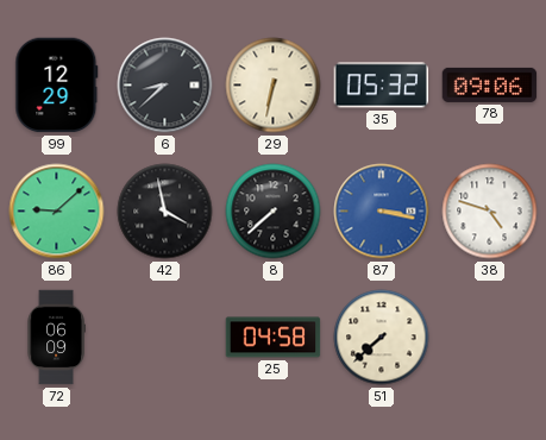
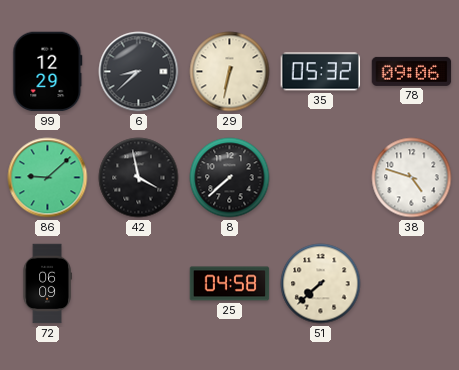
87: 3:17 -> none
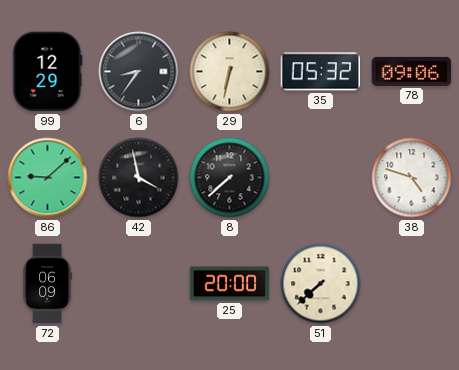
6: 8:38 -> 8:36
25: 04:58 -> 20:00
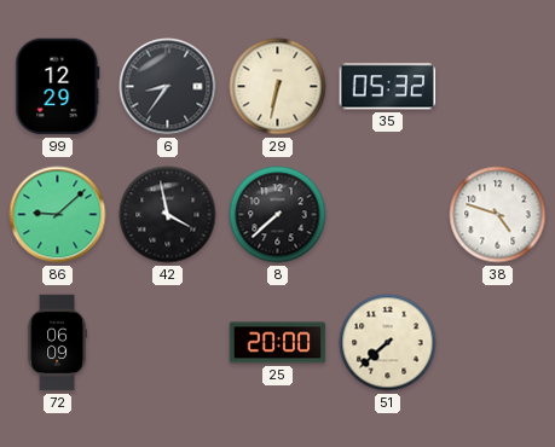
78: 09:06 -> none
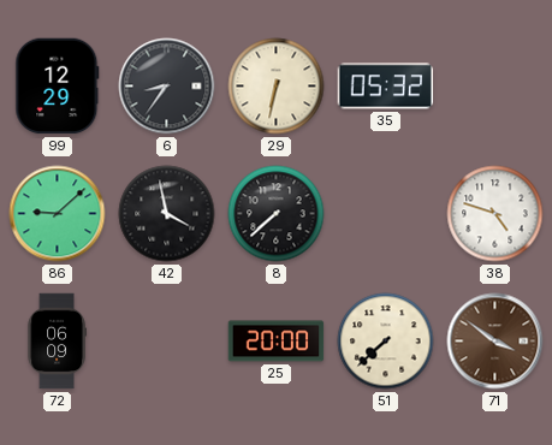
71: none -> 3:51
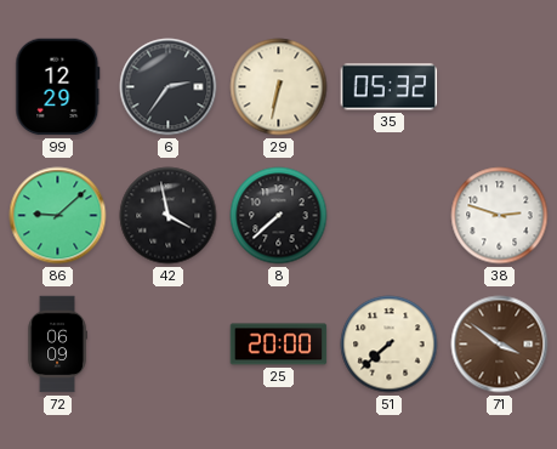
6: 8:36 -> 2:36
38: 4:48 -> 2:48
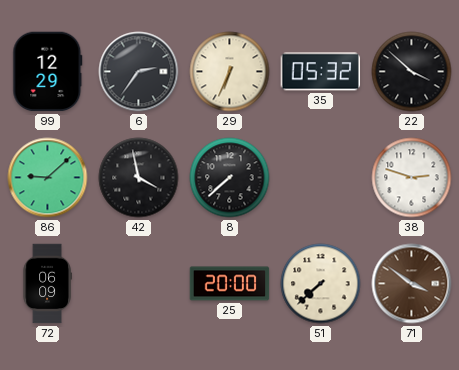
29: 6:32 -> 6:34
22: none -> 3:52
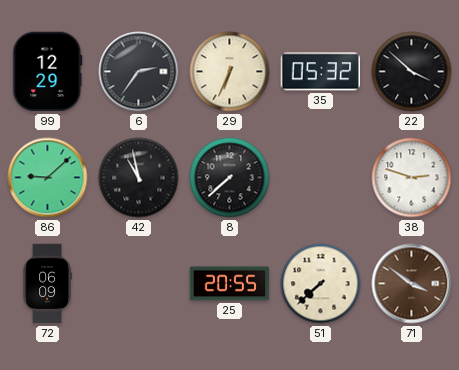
42: 3:58 -> 10:58
25: 20:00 -> 20:55
